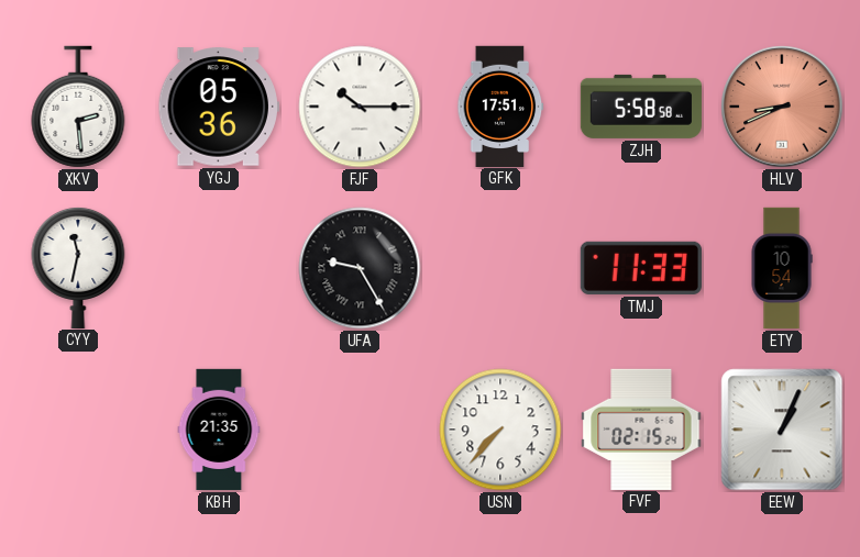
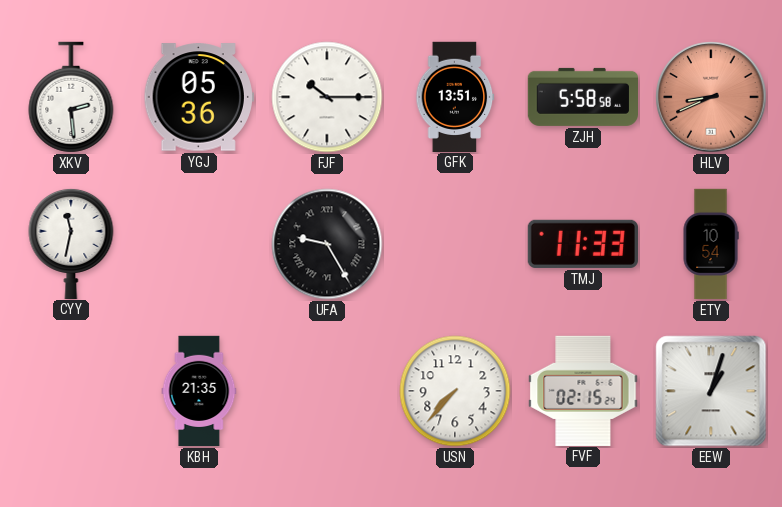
GFK: 17:51 -> 13:51
EEW: 1:04 -> 1:03
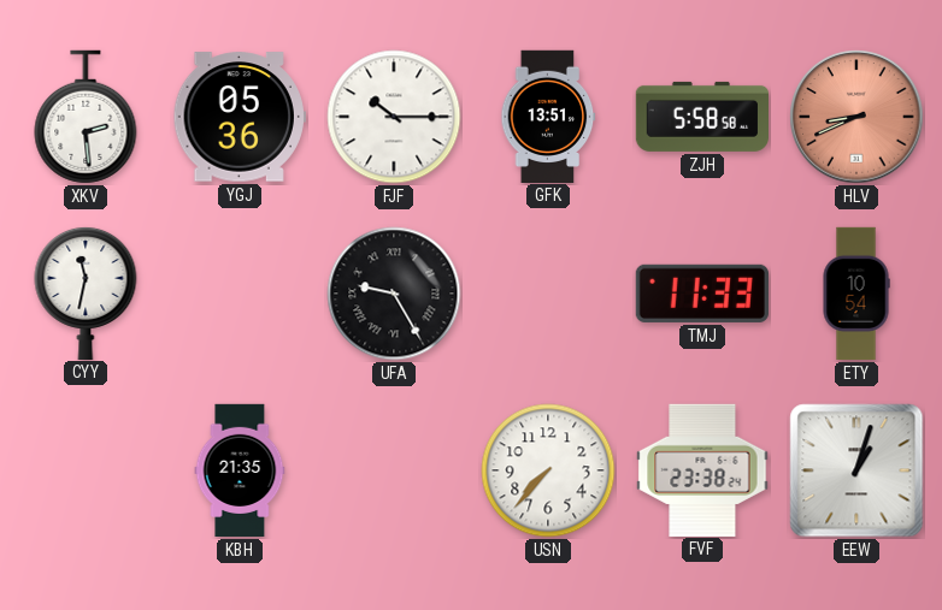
FVF: 02:15 -> 23:38
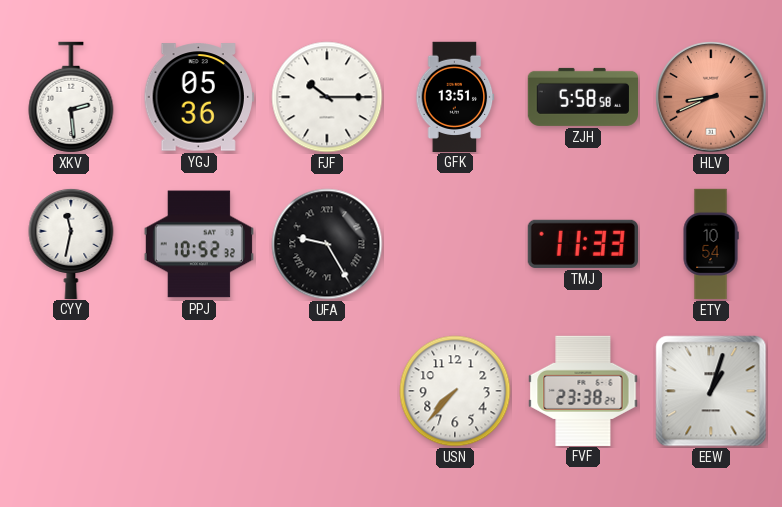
PPJ: none -> 10:52
KBH: 21:35 -> none
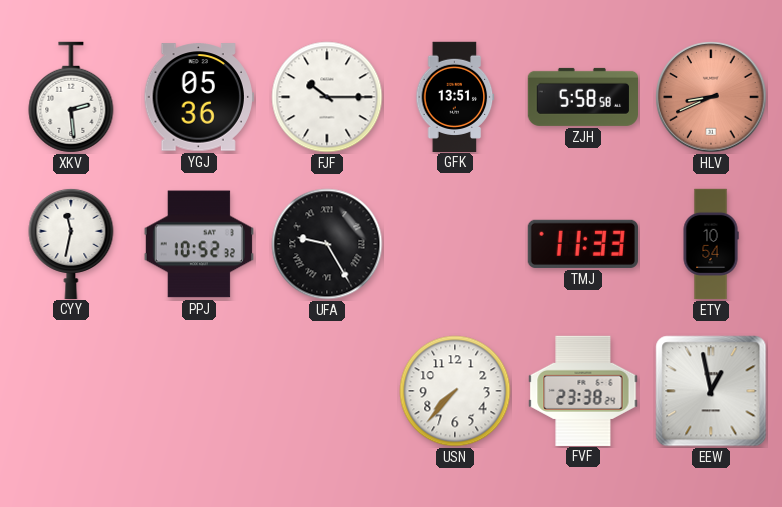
EEW: 1:03 -> 12:58
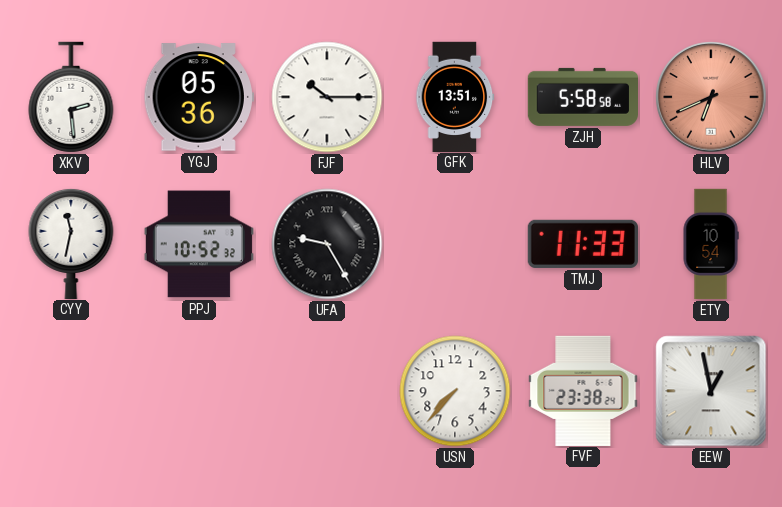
HLV: 8:41 -> 6:41
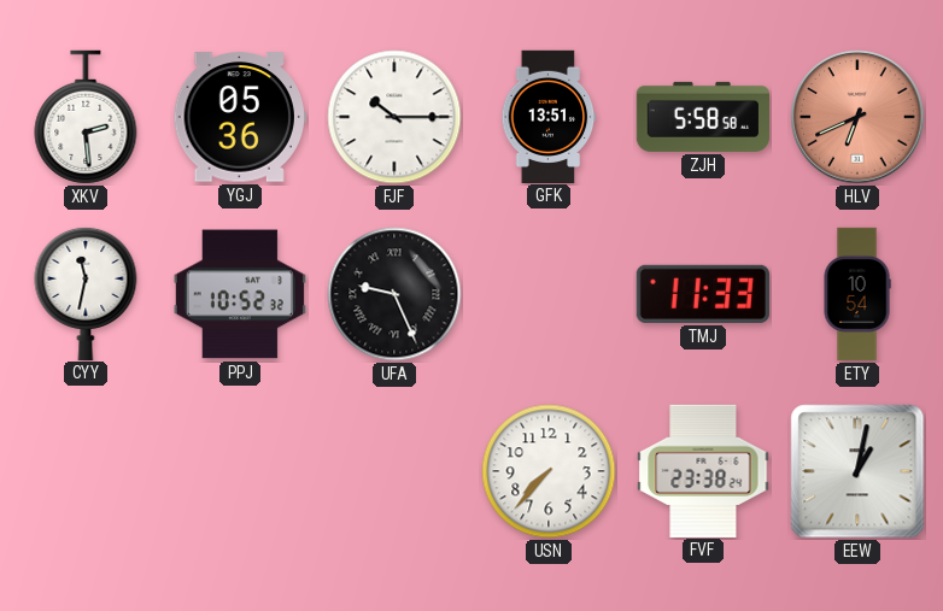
UFA: 9:25 -> 9:26
EEW: 12:58 -> 1:02
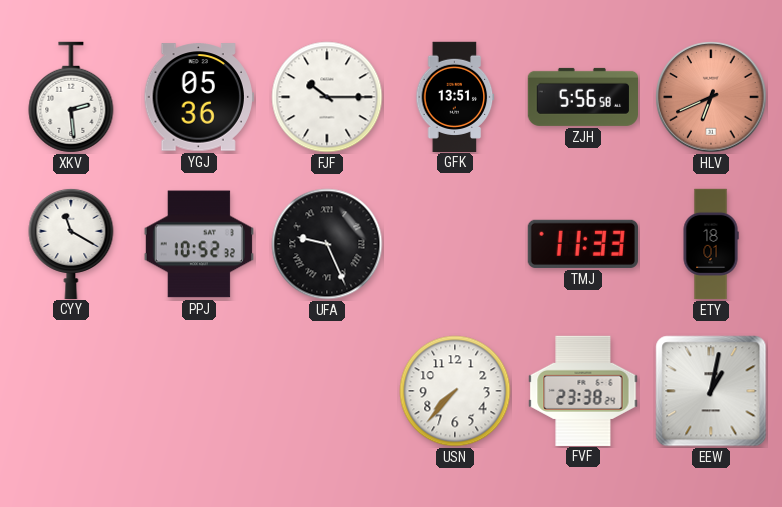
ZJH: 5:58 -> 5:56
CYY: 11:32 -> 11:20
ETY: 10:54 -> 18:01
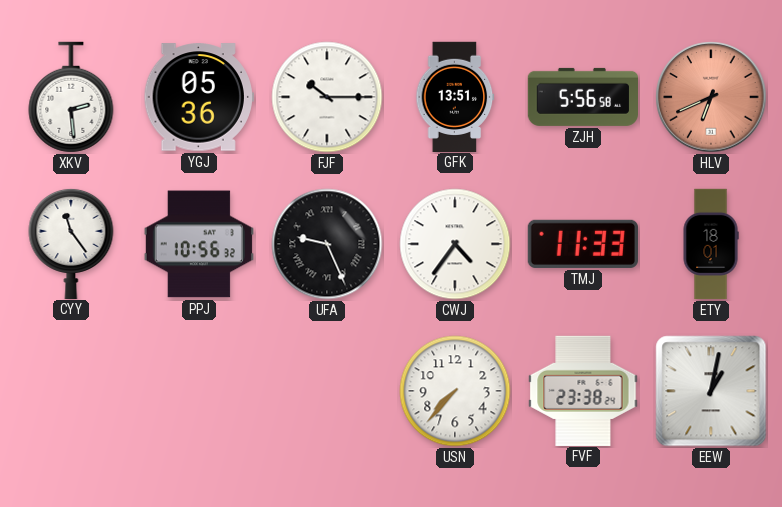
CYY: 11:20 -> 11:24
PPJ: 10:52 -> 10:56
CWJ: none -> 4:36
